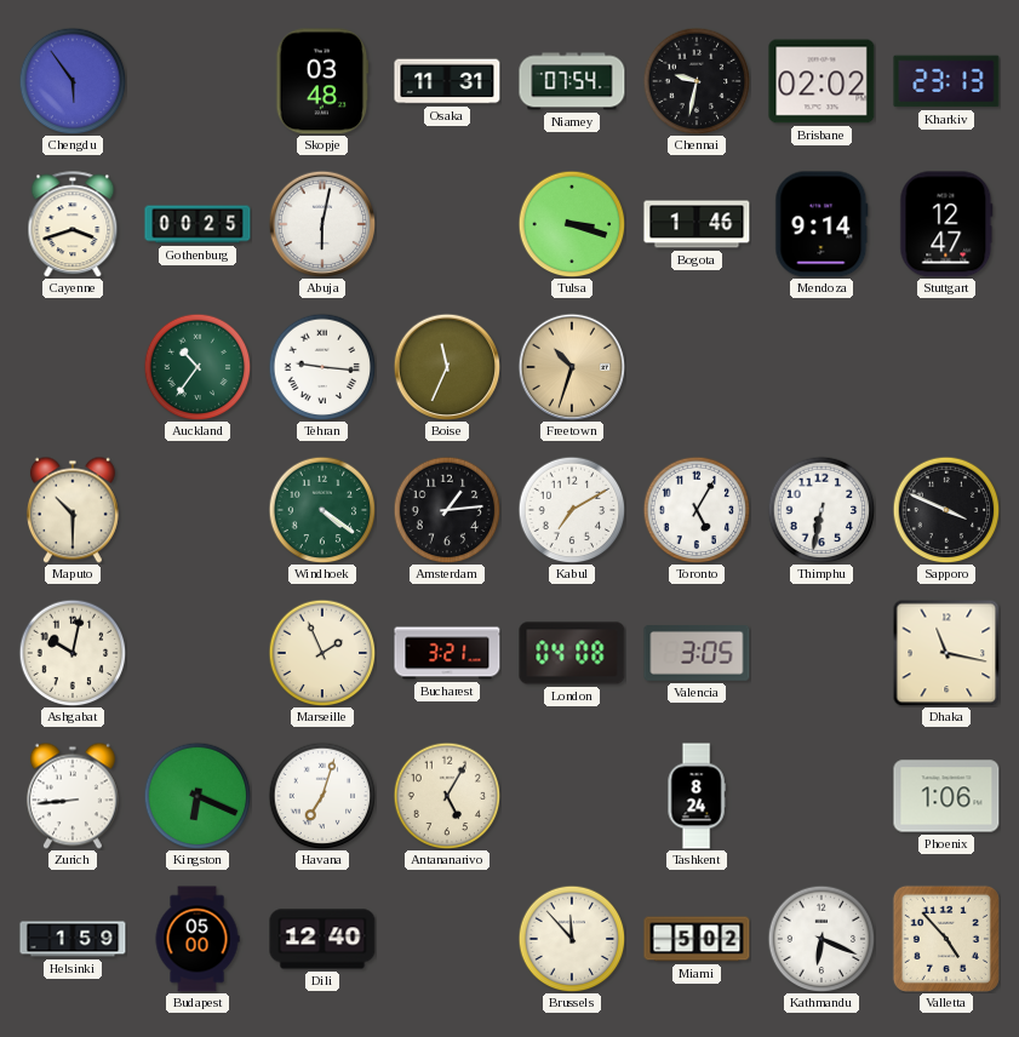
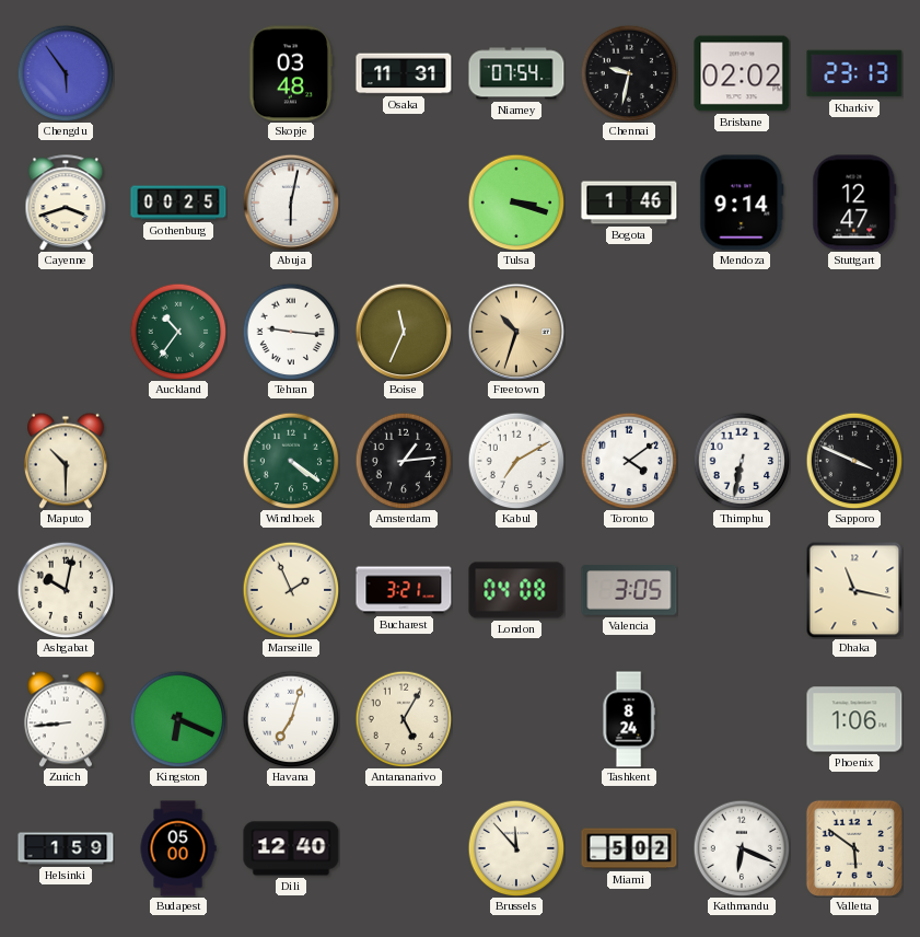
Toronto: 5:05 -> 4:09
Valletta: 4:53 -> 5:51
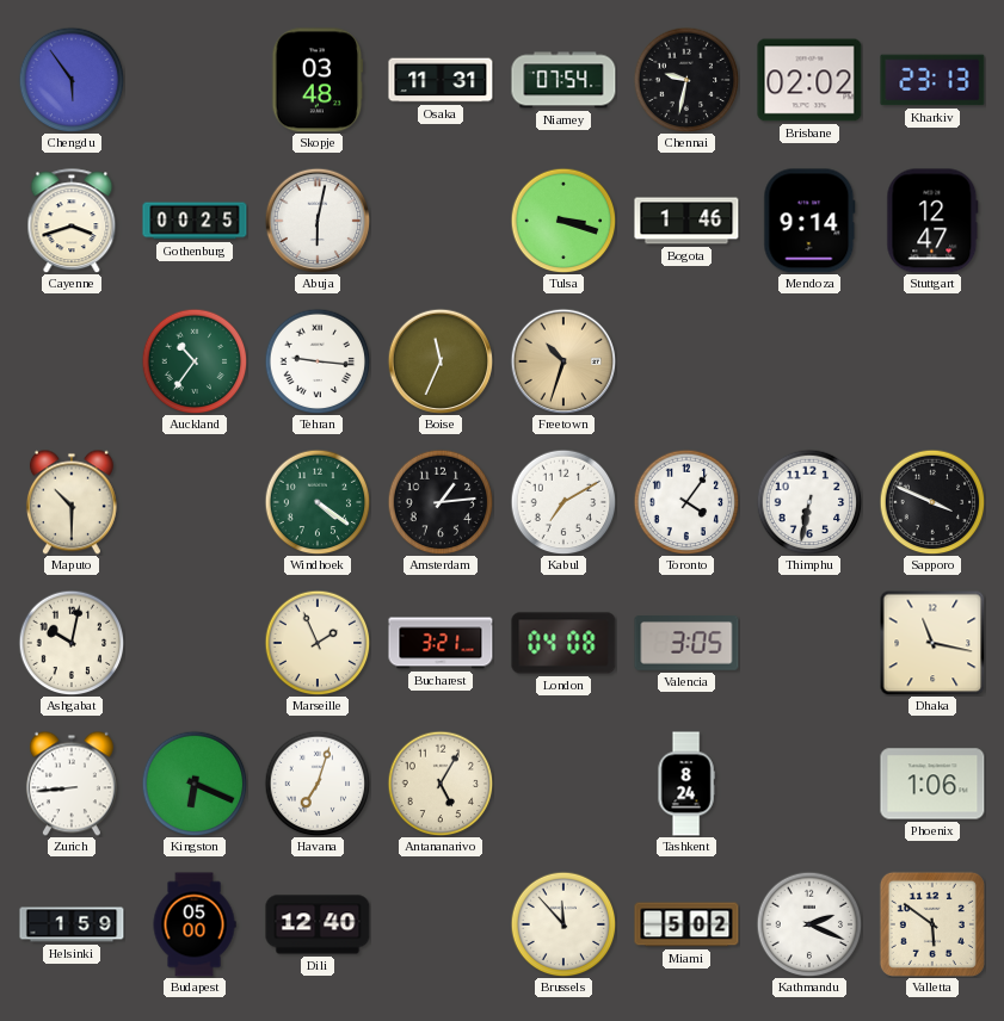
Toronto: 4:09 -> 4:06
Kathmandu: 6:19 -> 2:19
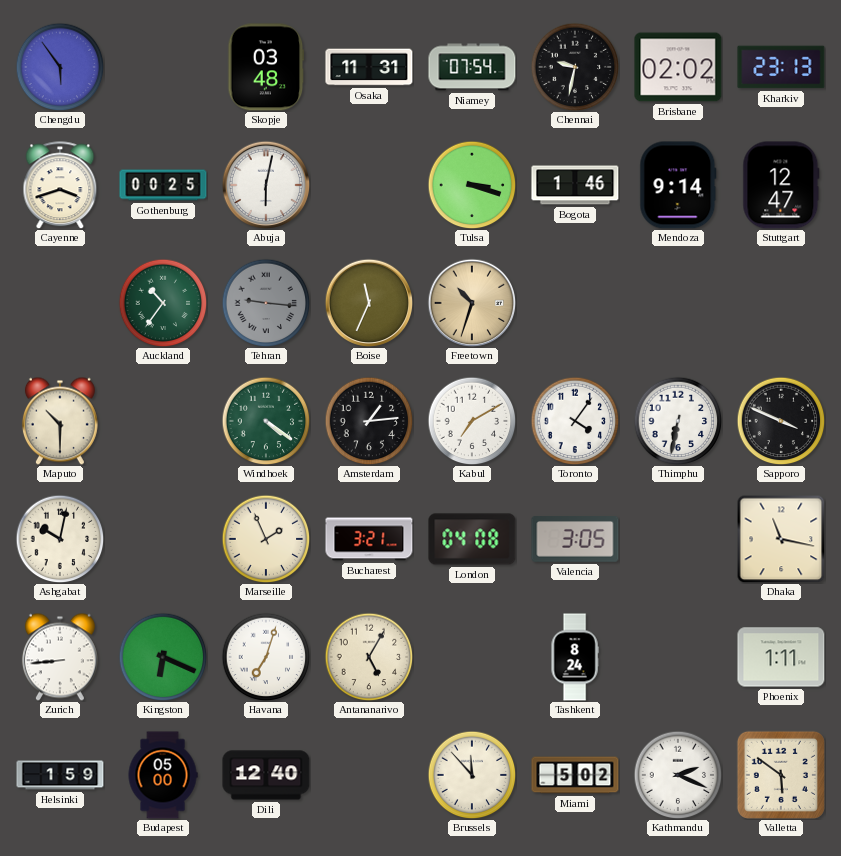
Tehran dial: white -> grey
Phoenix: 1:06 -> 1:11
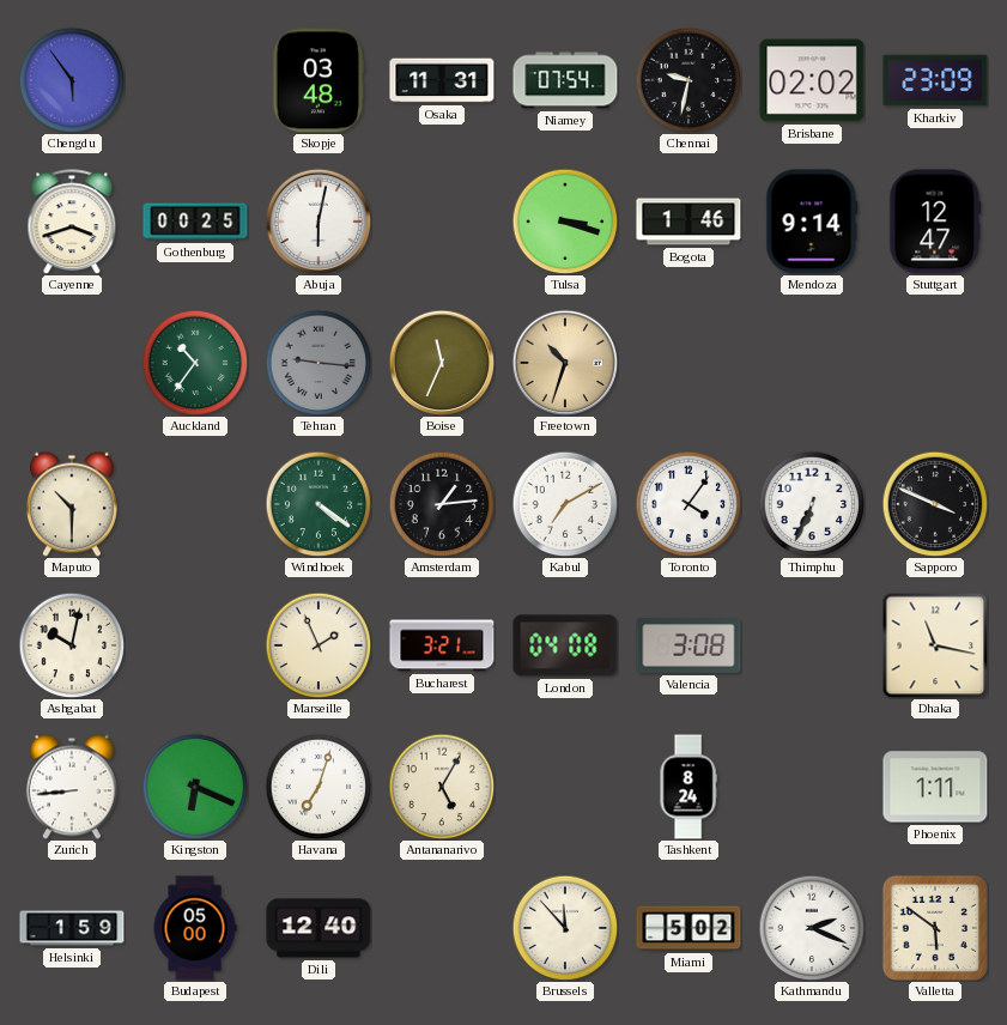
Kharkiv: 23:13 -> 23:09
Thimphu: 6:32 -> 6:34
Valencia: 3:05 -> 3:08
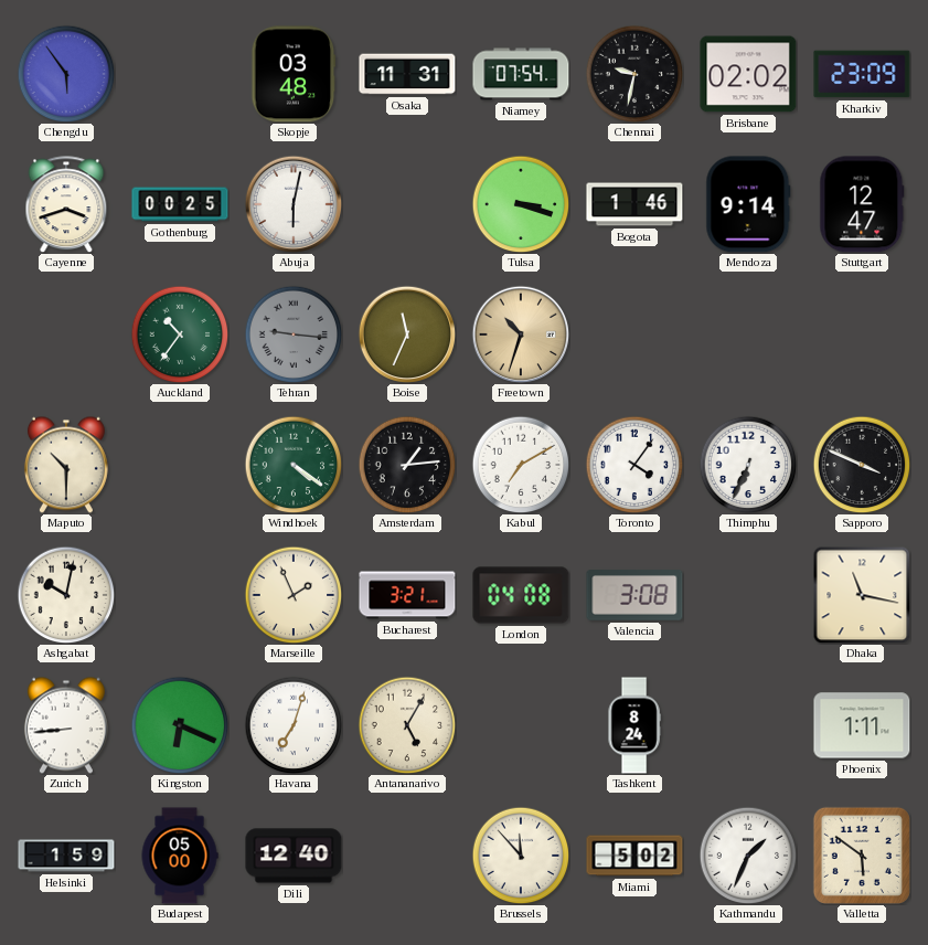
Kathmandu: 2:19 -> 1:34
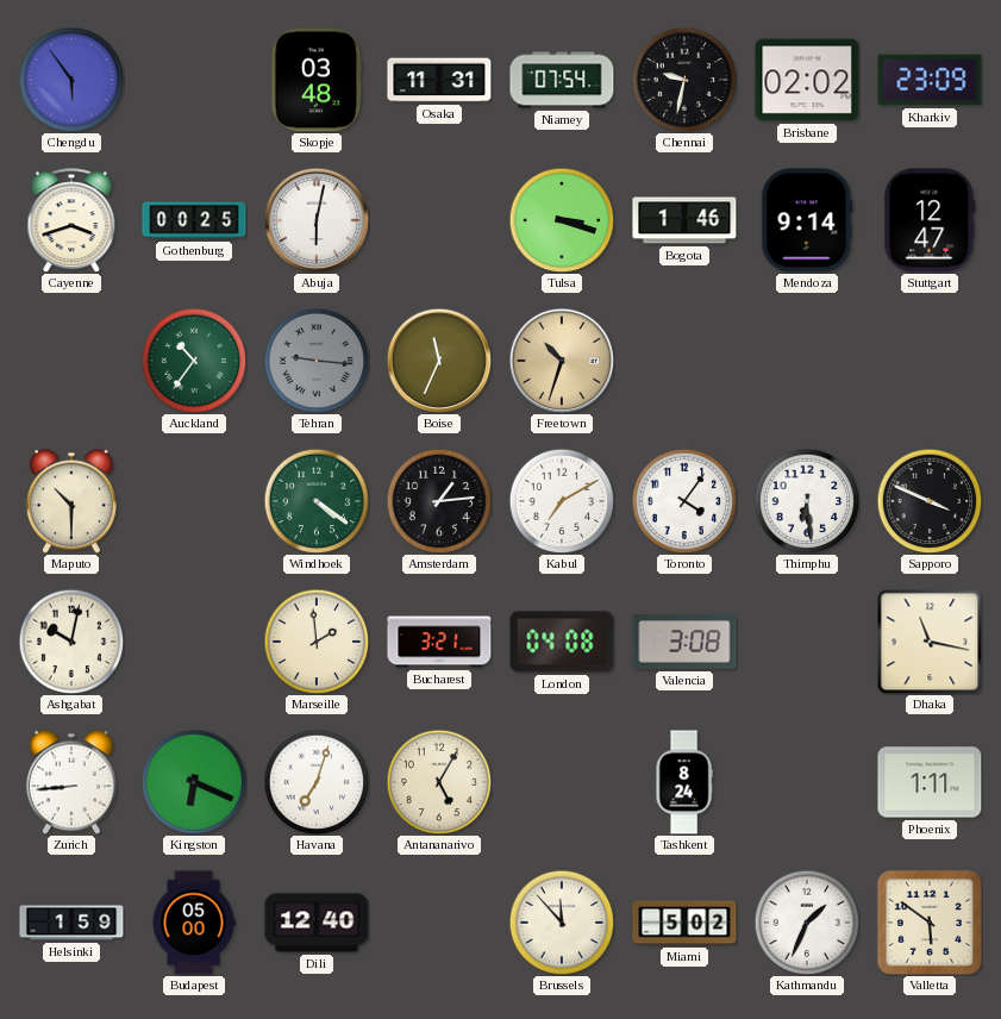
Thimphu: 6:34 -> 6:29
Marseille: 1:56 -> 1:59
